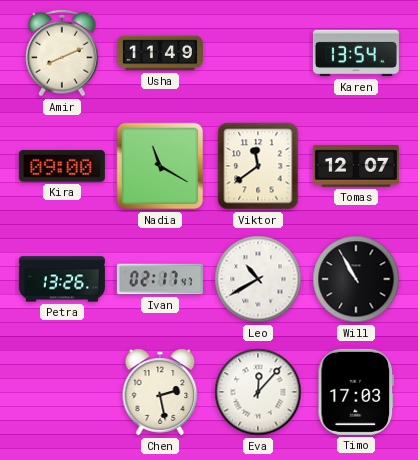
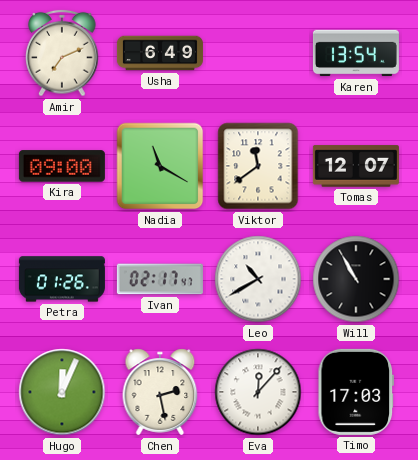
Amir: 8:11 -> 7:11
Usha: 11:49 -> 6:49
Petra: 13:26 -> 01:26
Hugo: none -> 12:04
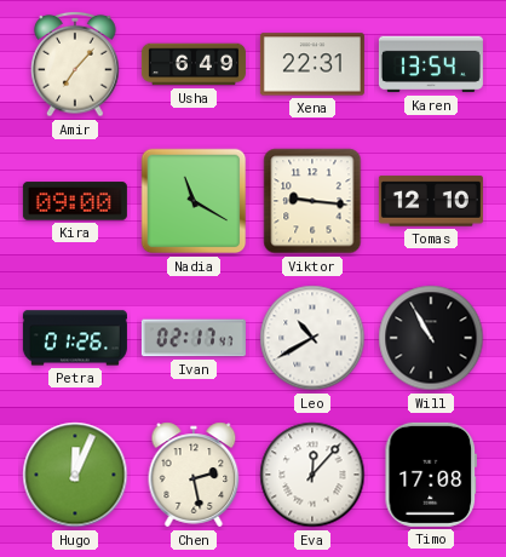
Amir: 7:11 -> 7:07
Xena: none -> 22:31
Viktor: 11:39 -> 9:16
Tomas: 12:07 -> 12:10
Timo: 17:03 -> 17:08
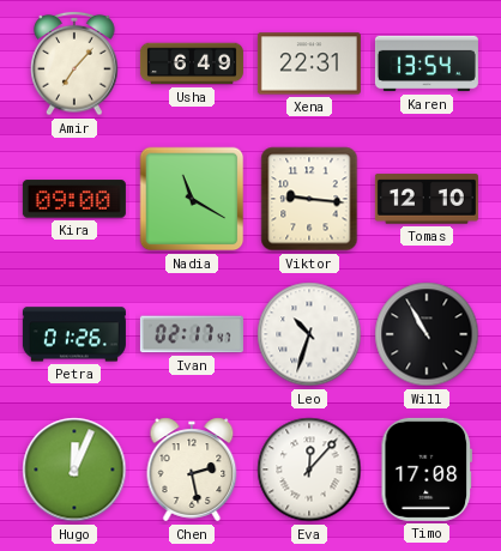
Leo: 10:40 -> 10:33
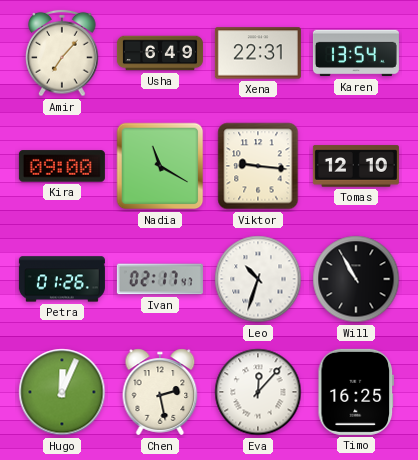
Timo: 17:08 -> 16:25
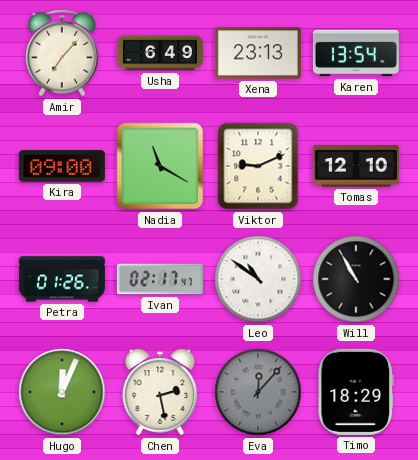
Xena: 22:31 -> 23:13
Viktor: 9:16 -> 9:11
Leo: 10:33 -> 10:51
Eva dial: white -> grey
Timo: 16:25 -> 18:29
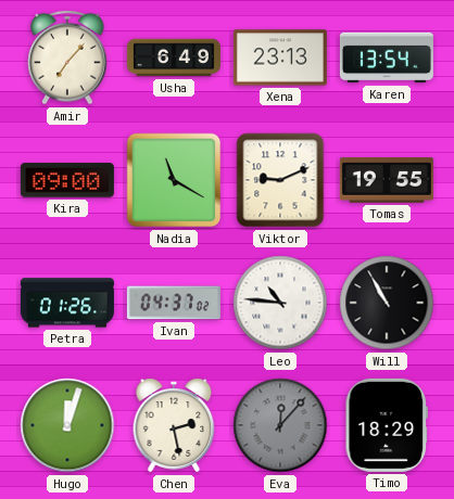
Tomas: 12:10 -> 19:55
Ivan: 02:17 -> 04:37
Leo: 10:51 -> 10:46
Hugo: 12:04 -> 12:03
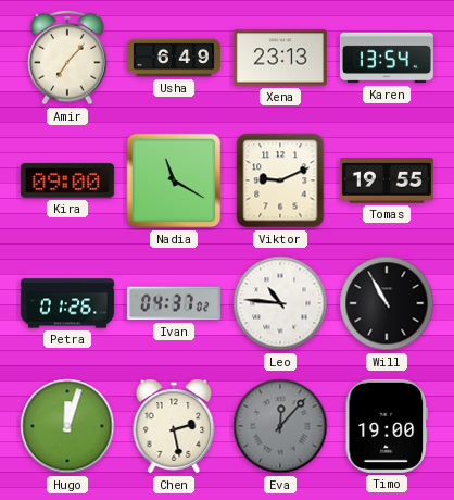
Timo: 18:29 -> 19:00
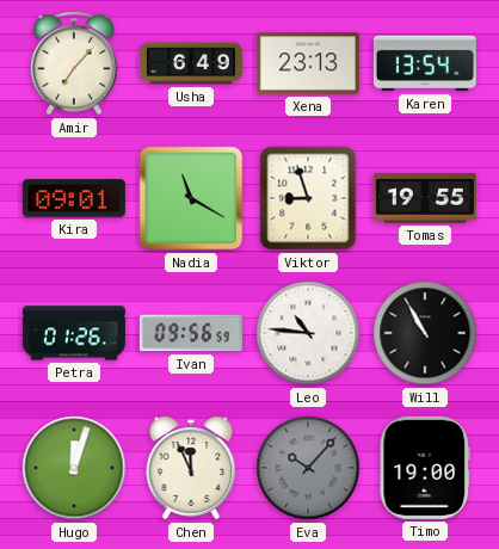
Kira: 09:00 -> 09:01
Viktor: 9:11 -> 8:57
Ivan: 04:37 -> 09:56
Chen: 2:28 -> 11:56
Eva: 12:07 -> 10:07
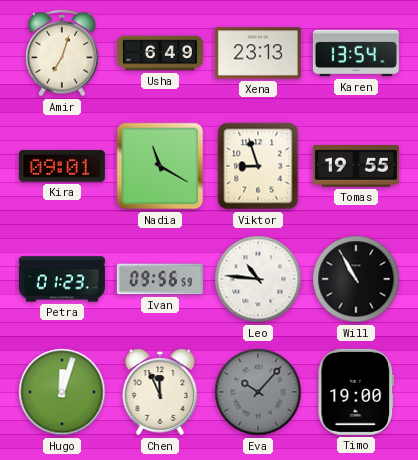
Amir: 7:07 -> 7:03
Petra: 01:26 -> 01:23
